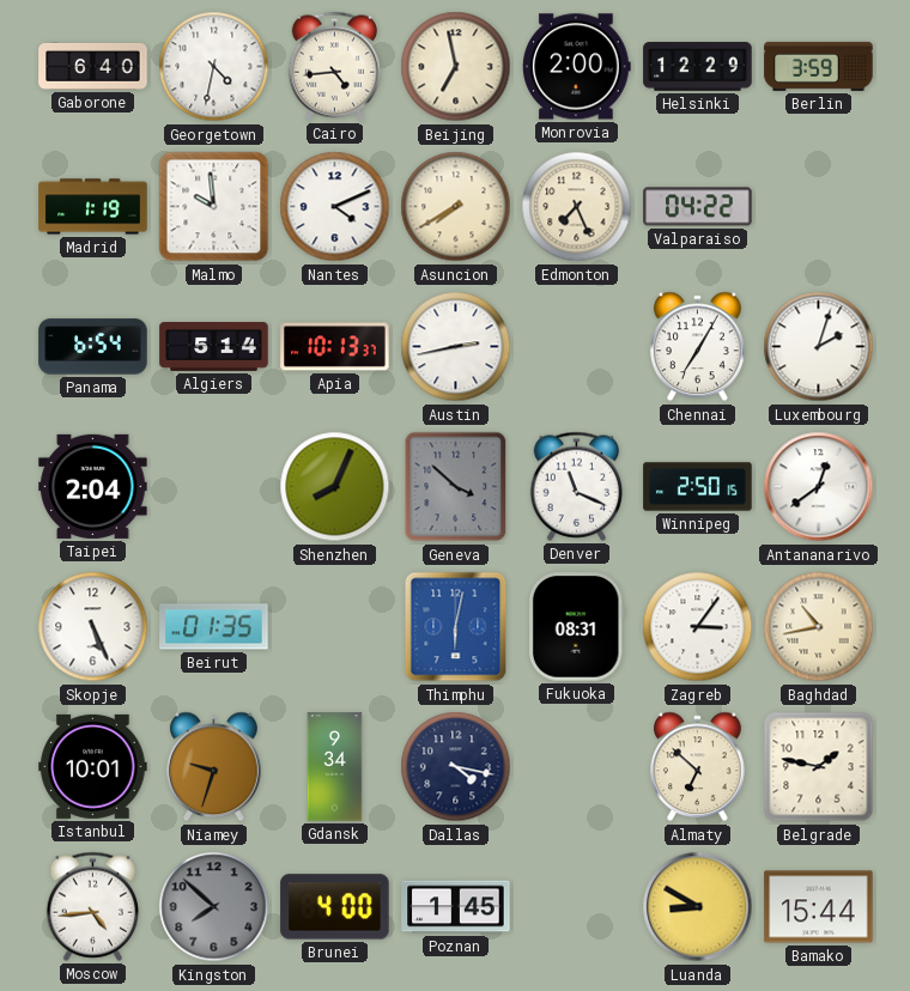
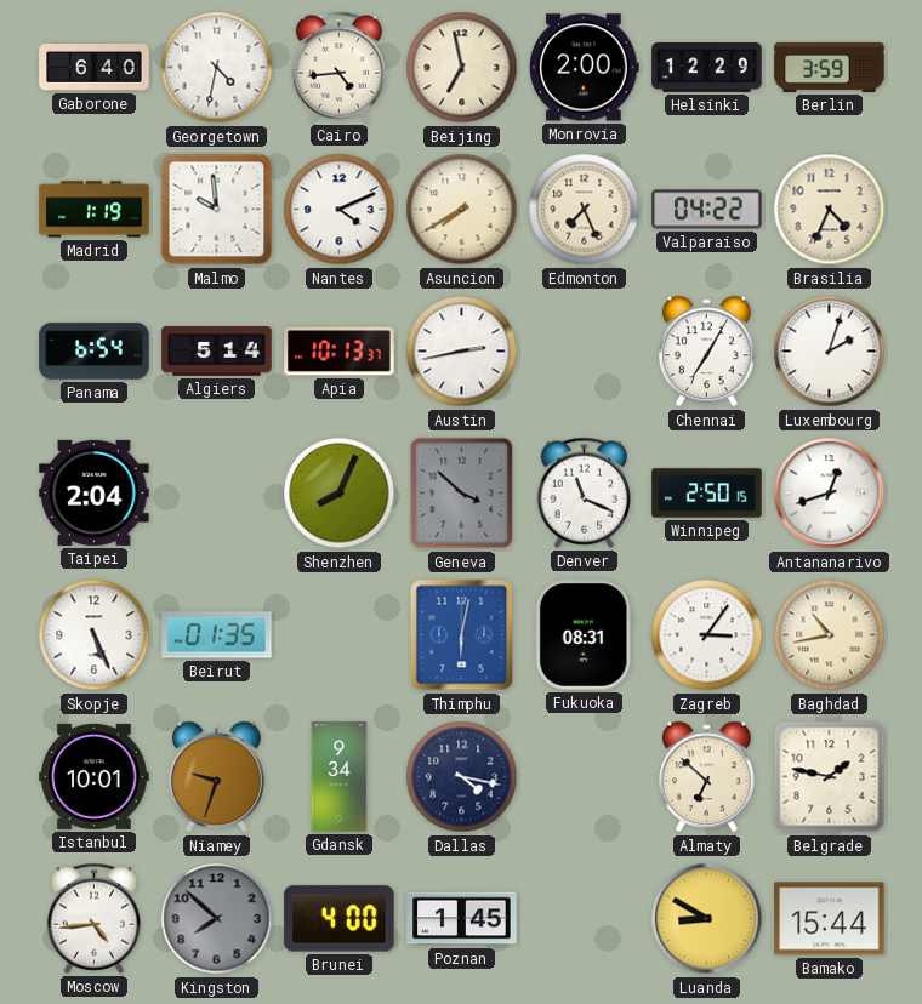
Brasilia: none -> 4:34
Antananarivo: 12:39 -> 12:42
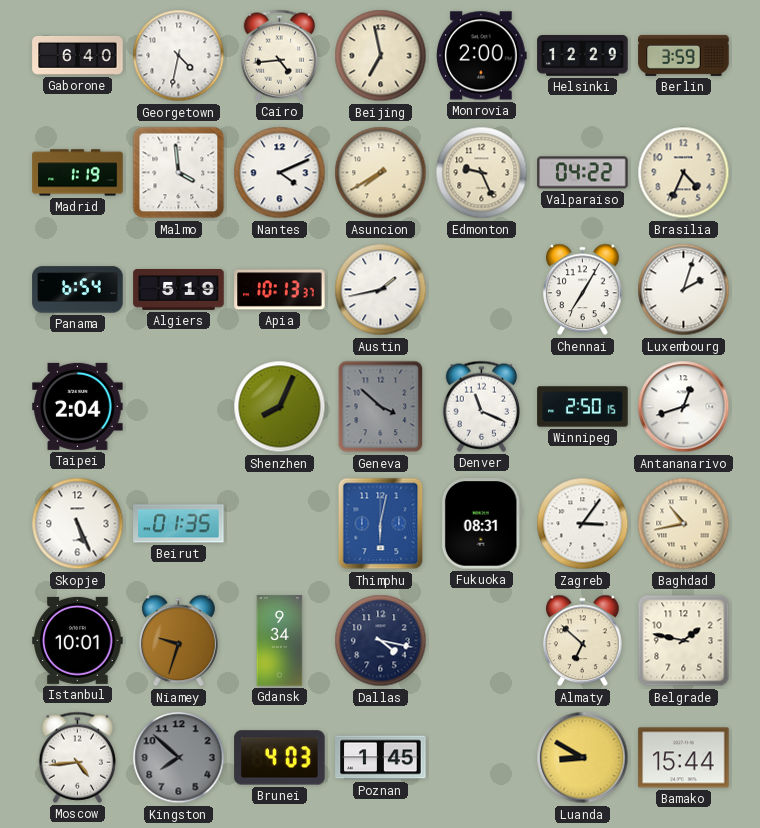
Malmo: 9:59 -> 3:59
Edmonton: 7:26 -> 9:26
Algiers: 5:14 -> 5:19
Austin: 2:43 -> 1:43
Brunei: 4:00 -> 4:03
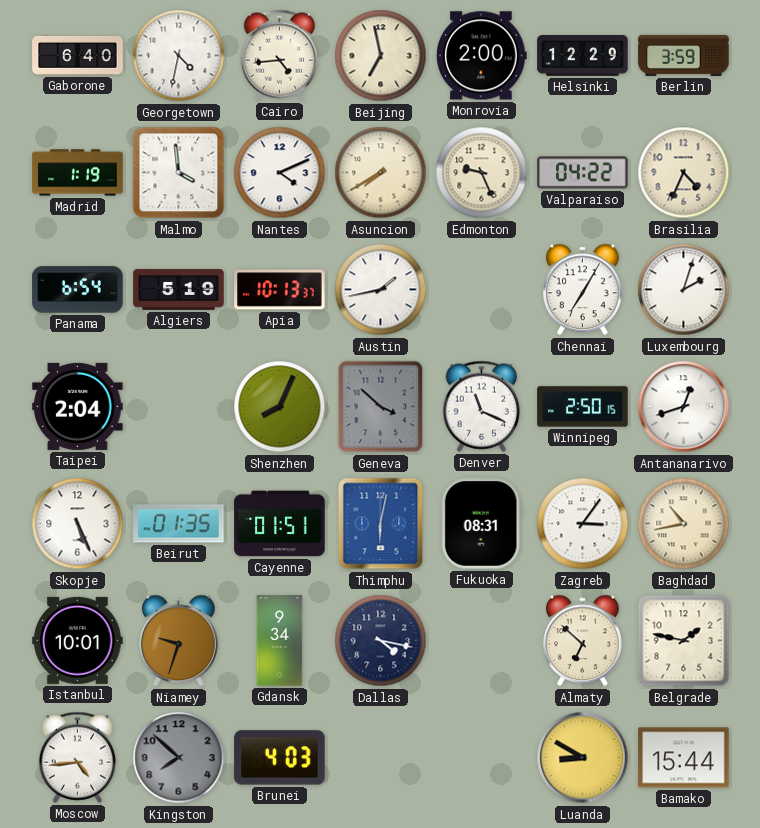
Cayenne: none -> 01:51
Poznan: 1:45 -> none
